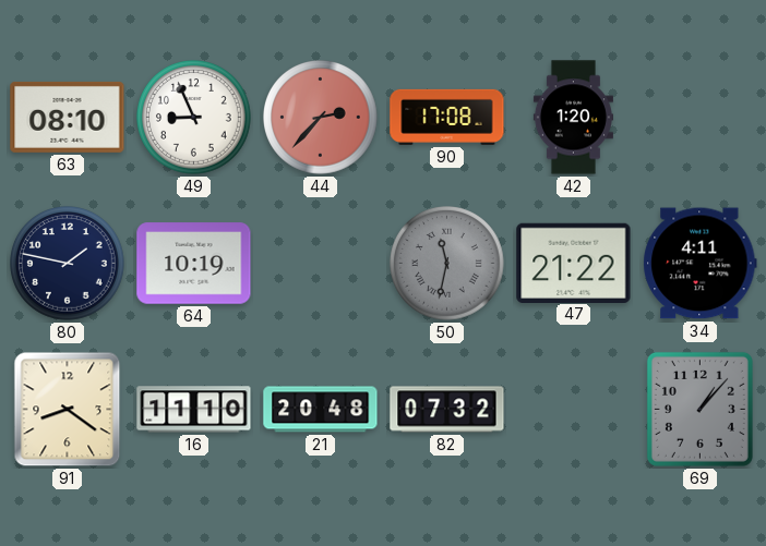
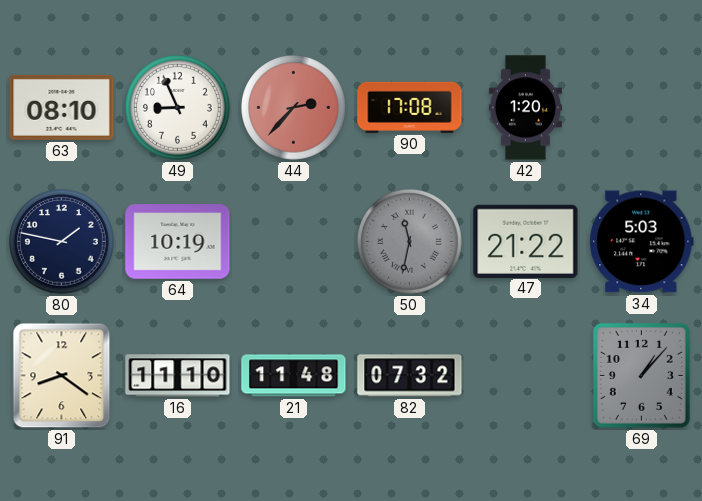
34: 4:11 -> 5:03
21: 20:48 -> 11:48
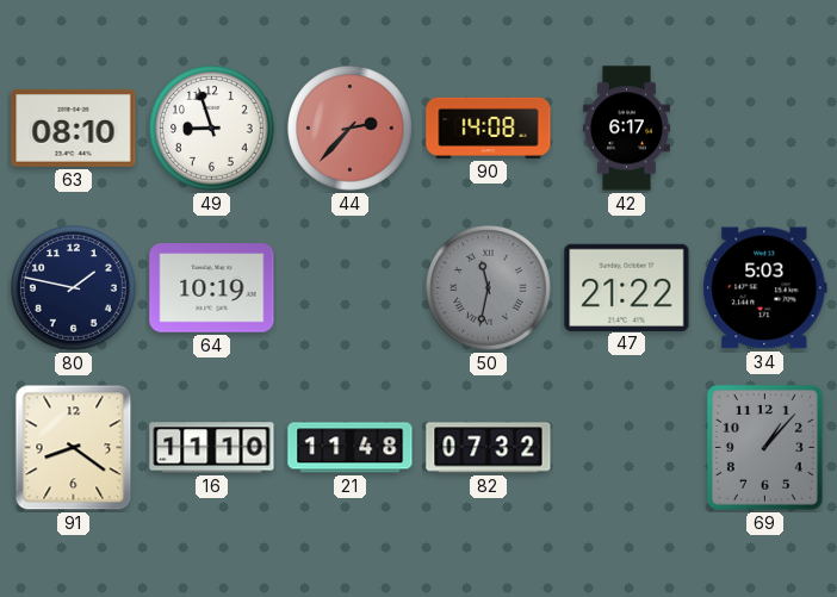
49: 8:56 -> 8:57
90: 17:08 -> 14:08
42: 1:20 -> 6:17
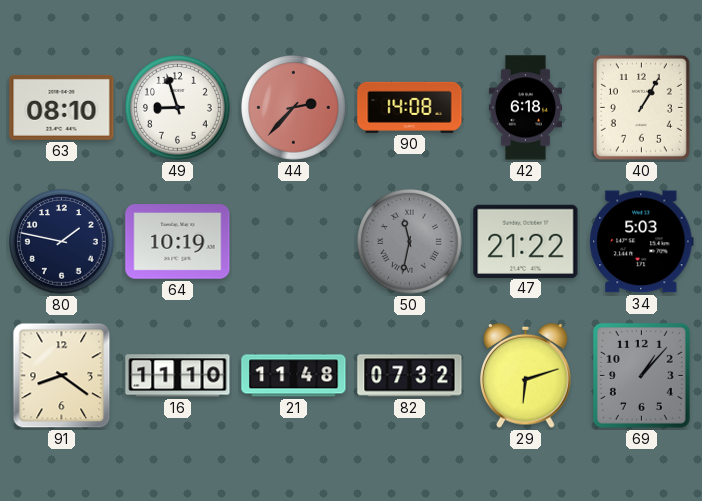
42: 6:17 -> 6:18
40: none -> 1:05
29: none -> 6:12
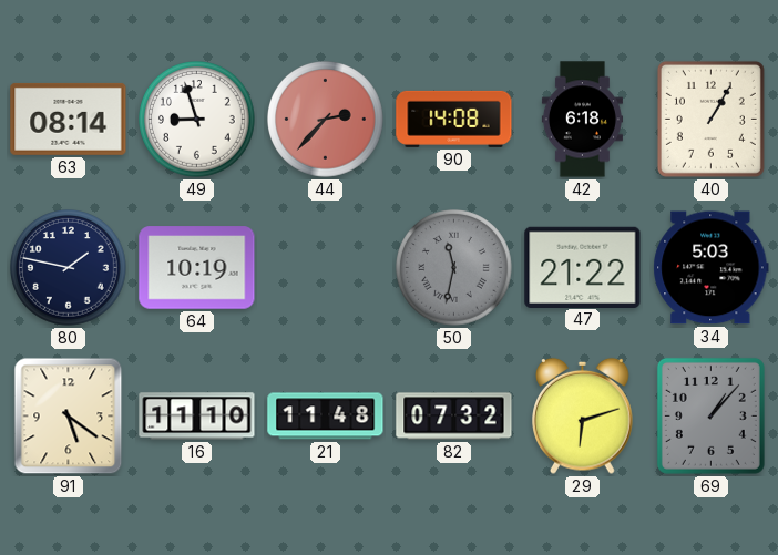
63: 08:10 -> 08:14
91: 8:21 -> 5:21
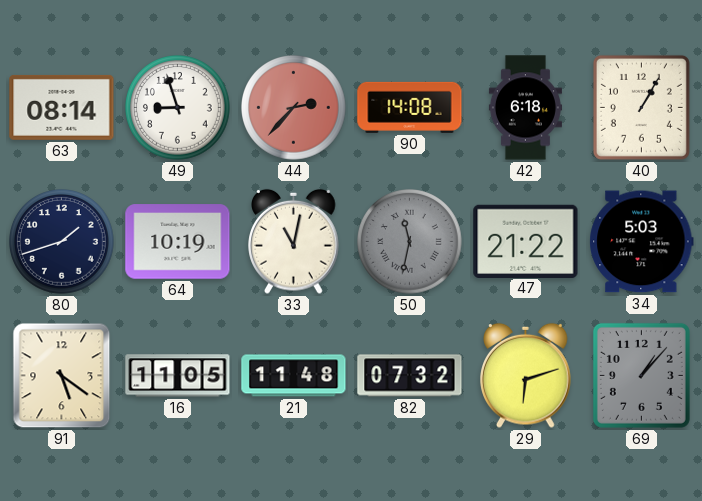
80: 1:47 -> 1:42
33: none -> 11:02
16: 11:10 -> 11:05
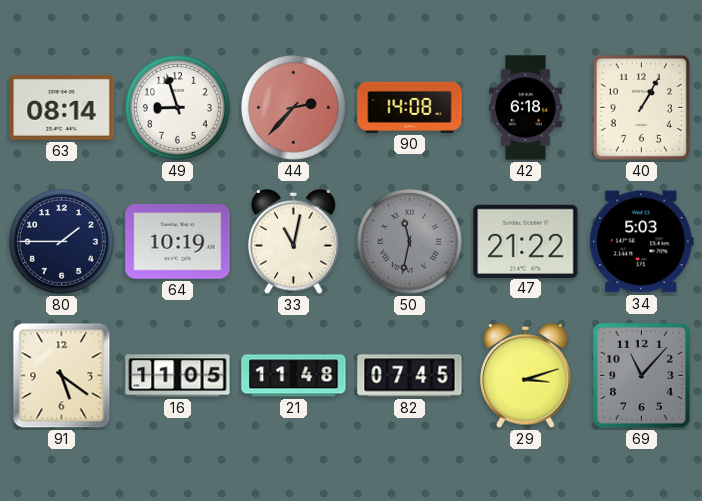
80: 1:42 -> 1:45
82: 07:32 -> 07:45
29: 6:12 -> 3:12
69: 1:07 -> 11:07
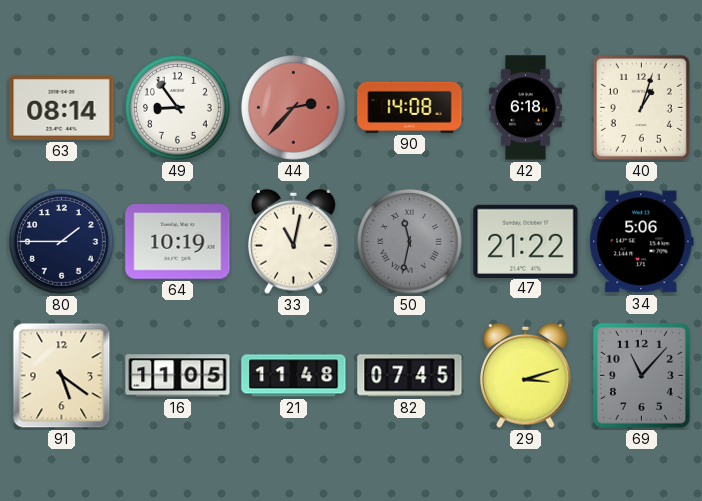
49: 8:57 -> 8:54
40: 1:05 -> 1:03
34: 5:03 -> 5:06
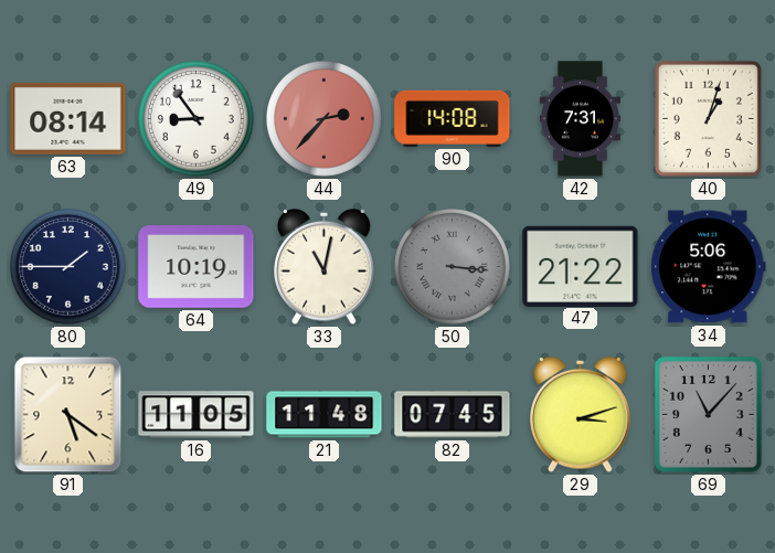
42: 6:18 -> 7:31
50: 11:32 -> 3:16
